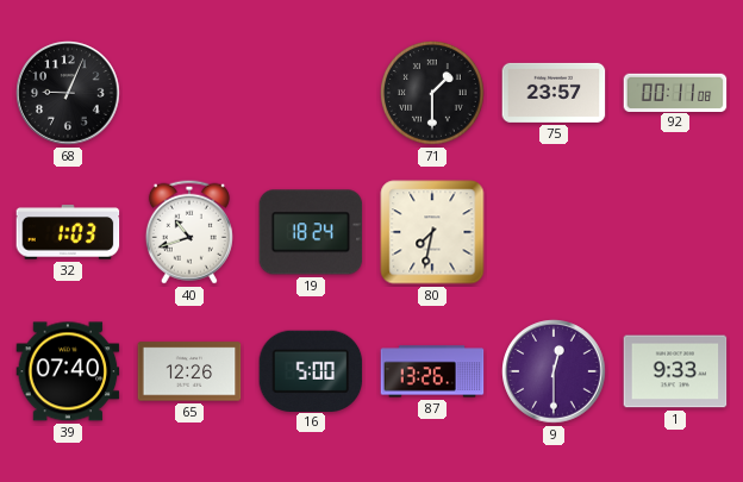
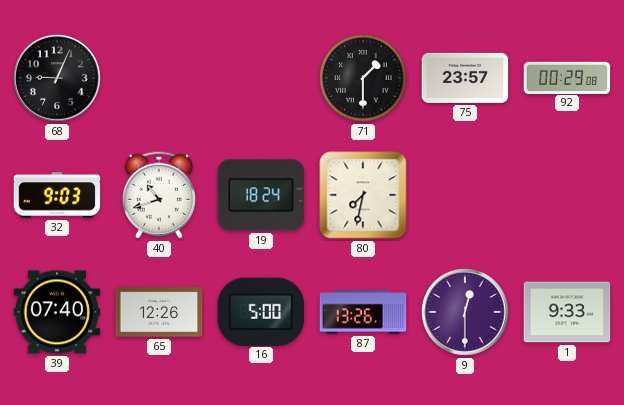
92: 00:11 -> 00:29
32: 1:03 -> 9:03
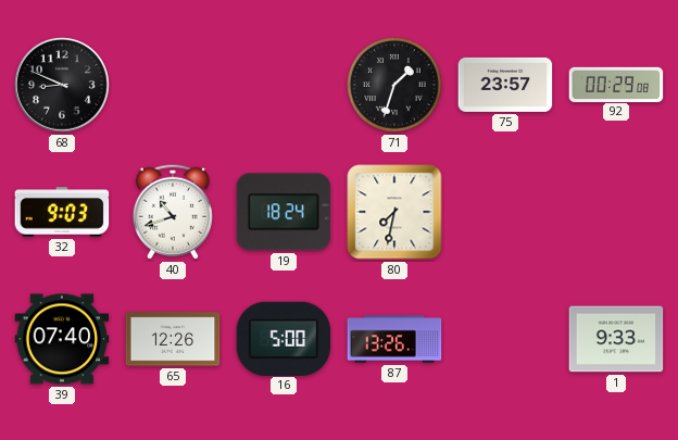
68: 9:04 -> 8:49
71: 1:30 -> 1:33
9: 12:30 -> none
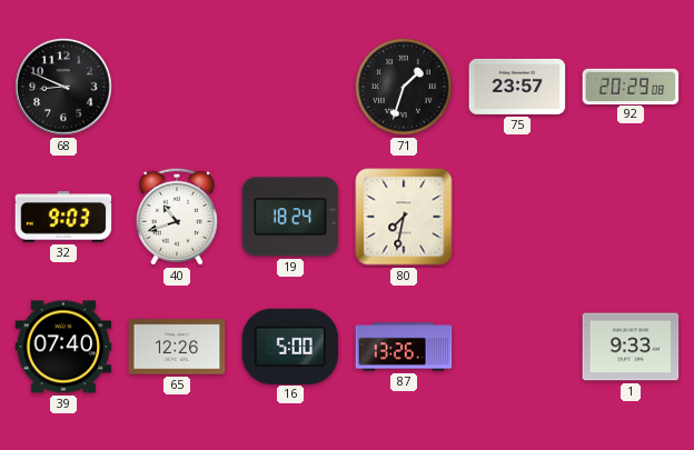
92: 00:29 -> 20:29
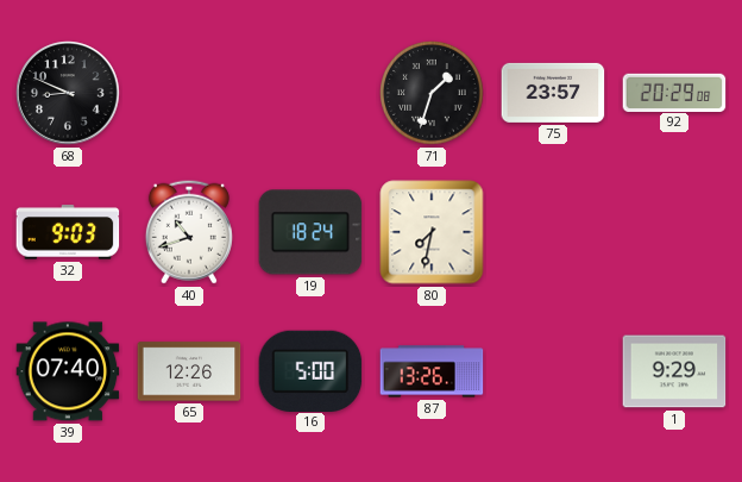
1: 9:33 -> 9:29
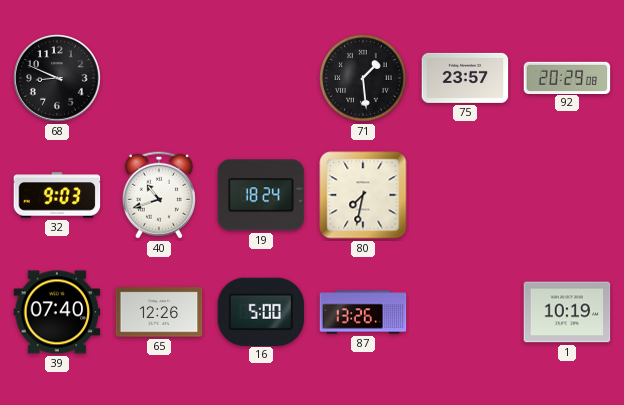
71: 1:33 -> 1:29
1: 9:29 -> 10:19
